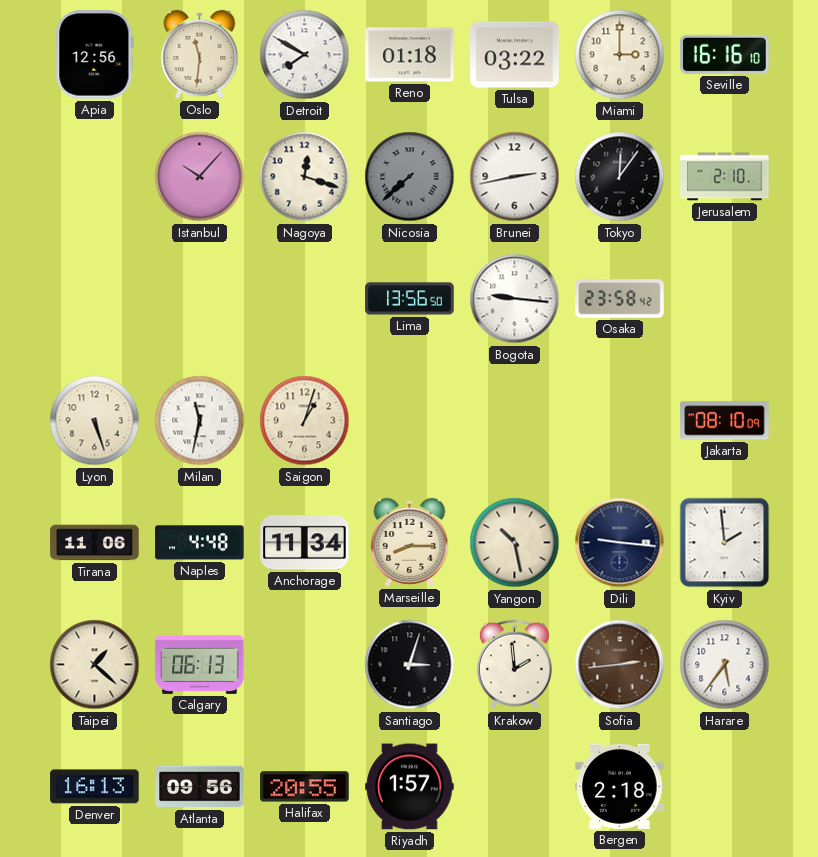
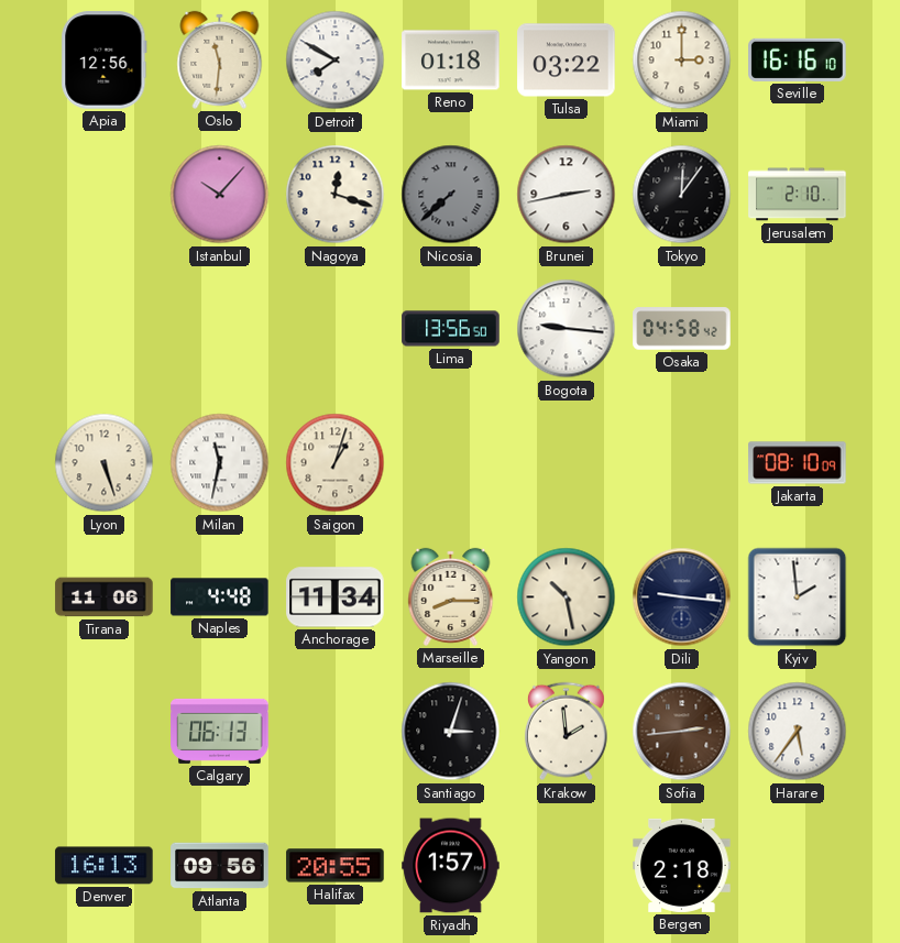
Osaka: 23:58 -> 04:58
Taipei: 1:22 -> none
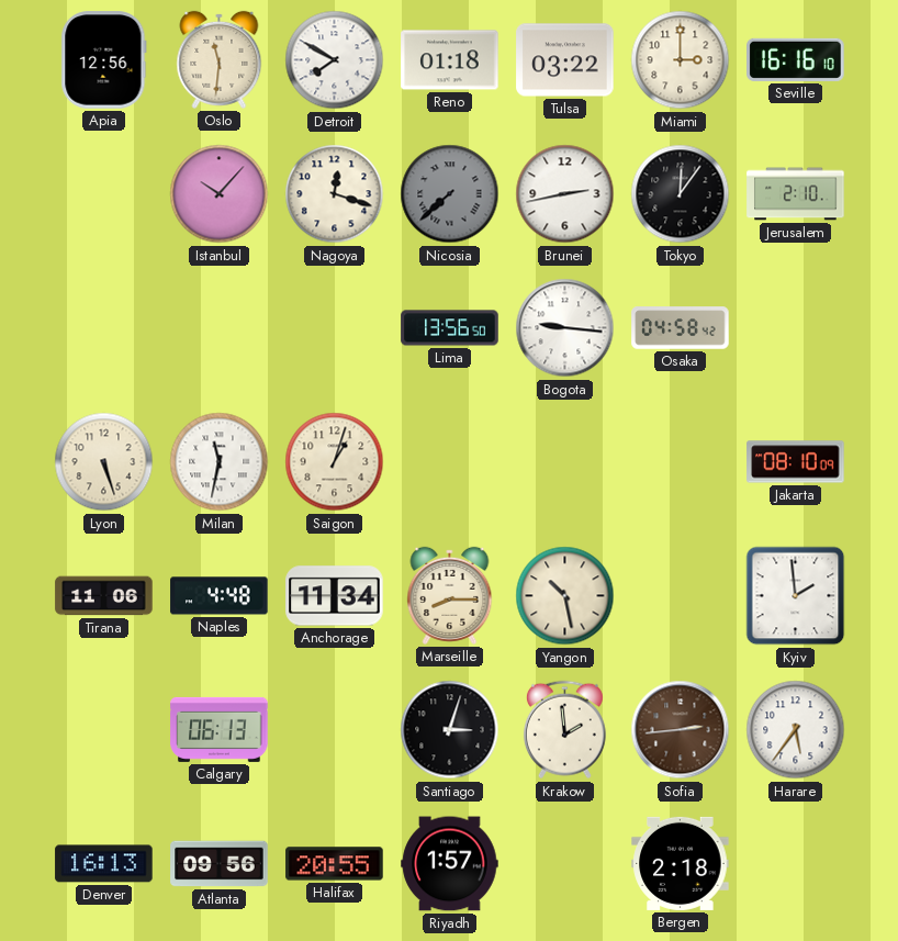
Dili: 9:16 -> none
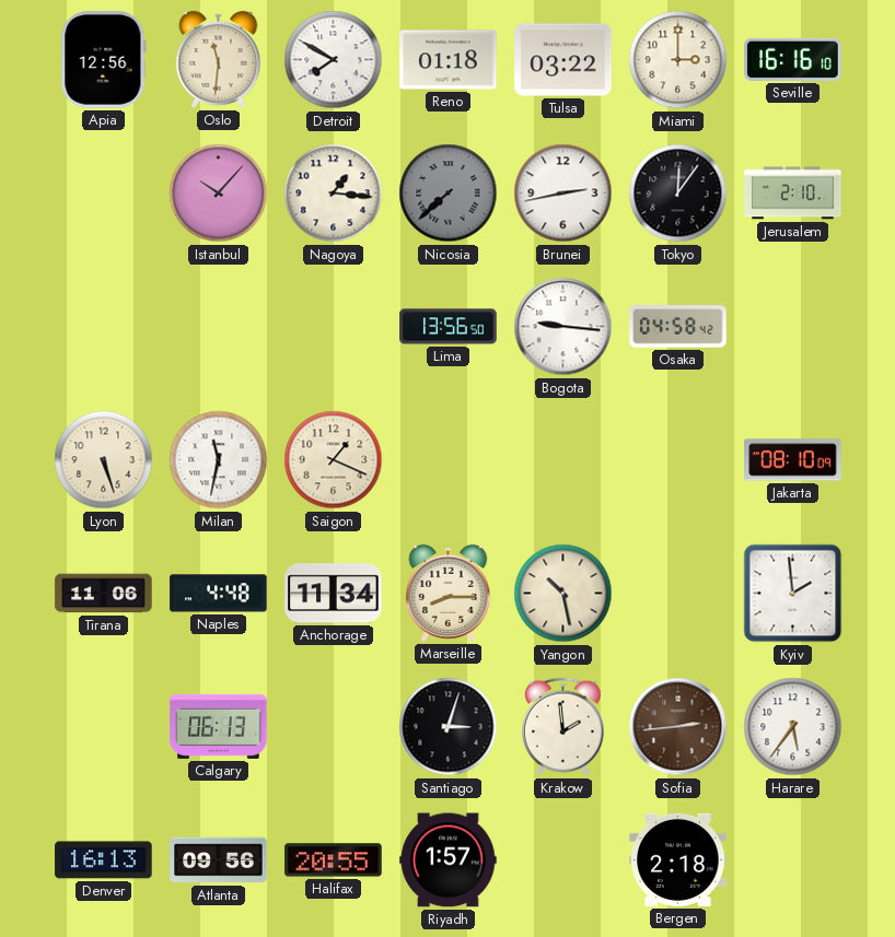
Nagoya: 12:18 -> 1:16
Saigon: 1:03 -> 1:19
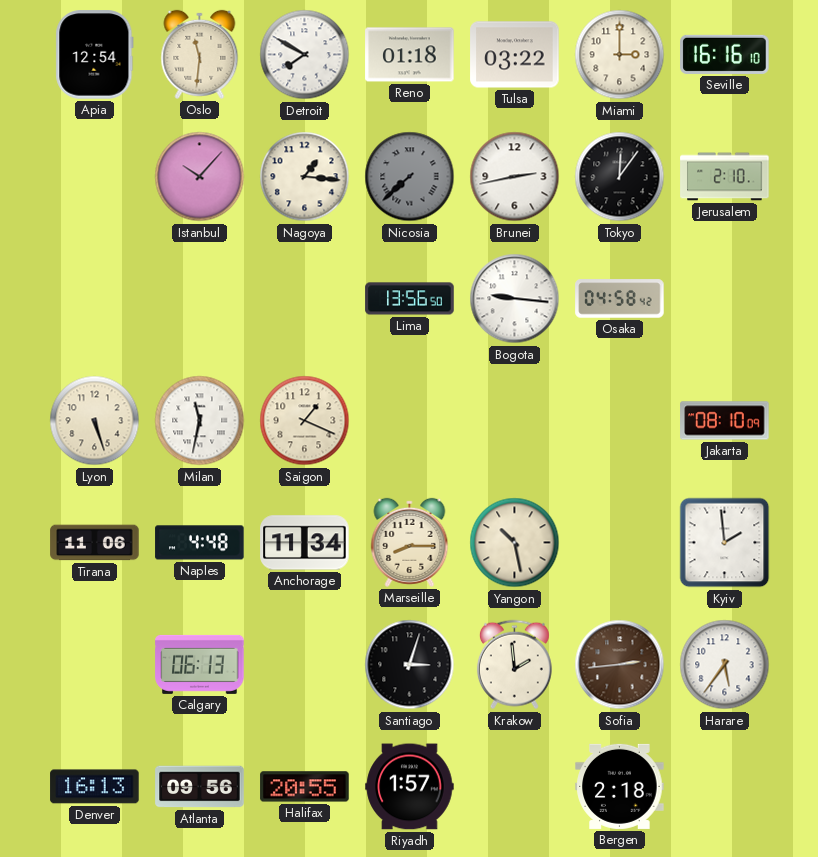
Apia: 12:56 -> 12:54
